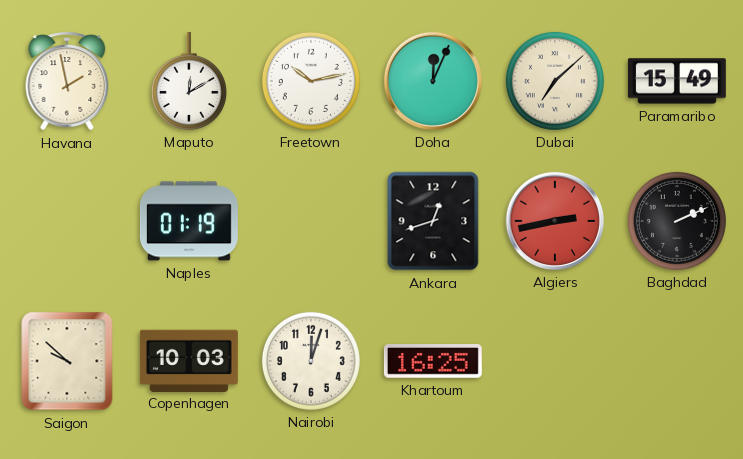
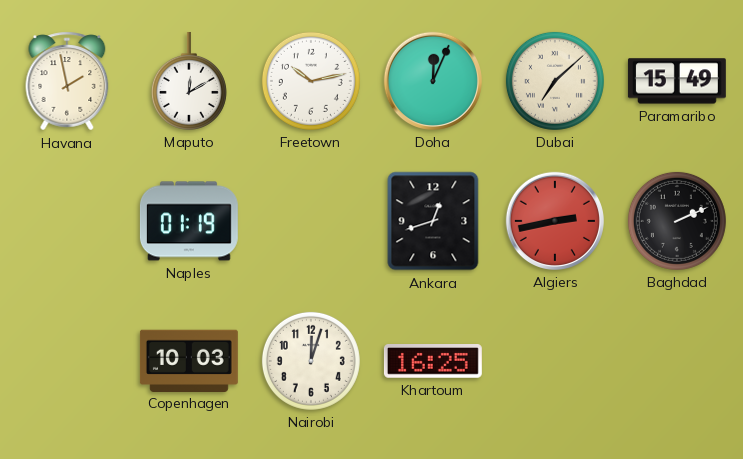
Saigon: 9:52 -> none
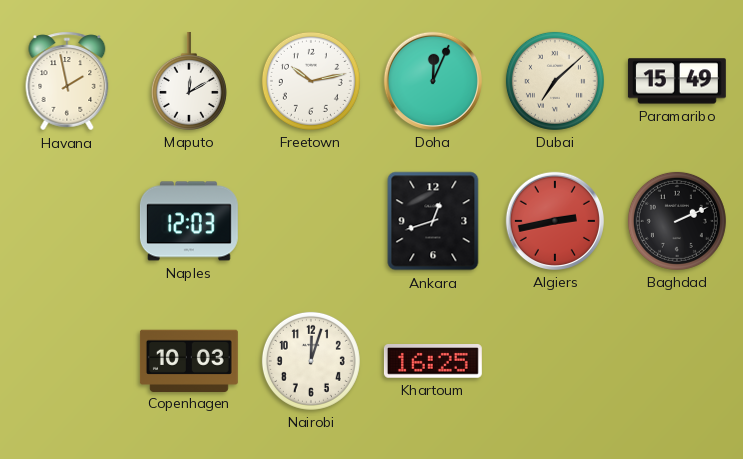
Naples: 01:19 -> 12:03
